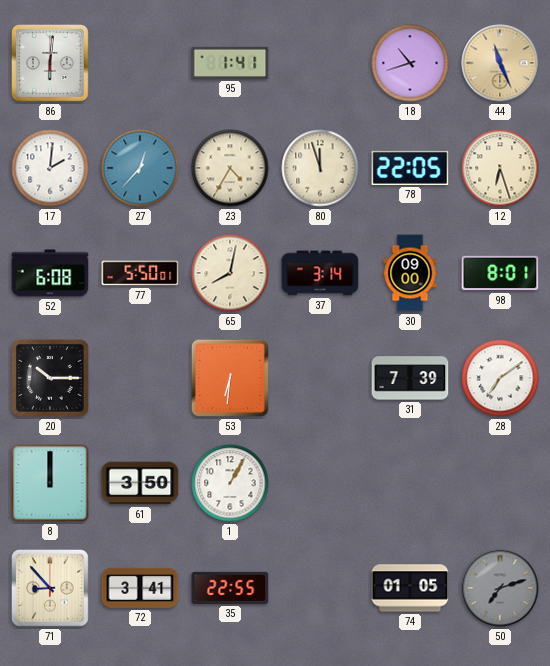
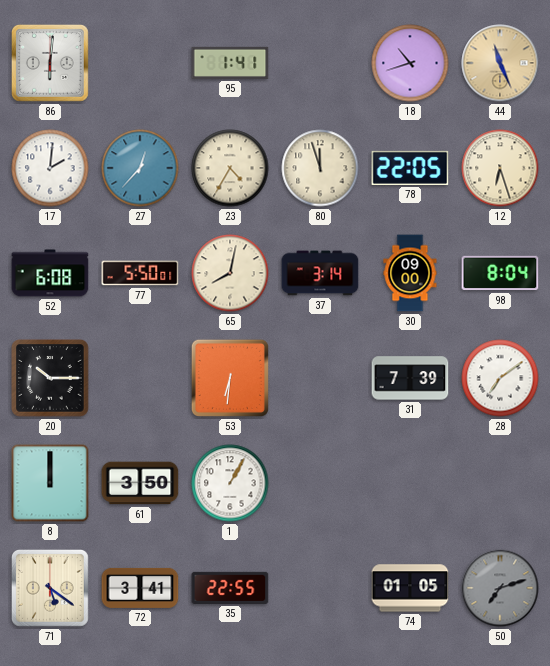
98: 8:01 -> 8:04
71: 8:53 -> 5:21
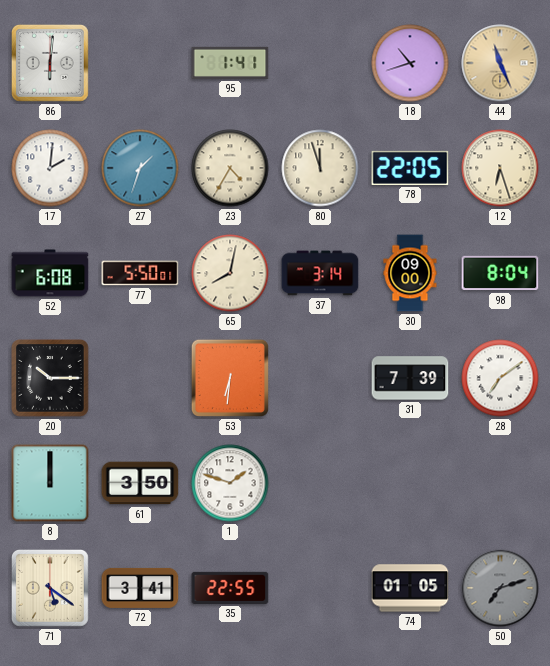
27: 12:37 -> 1:33
1: 1:05 -> 1:48
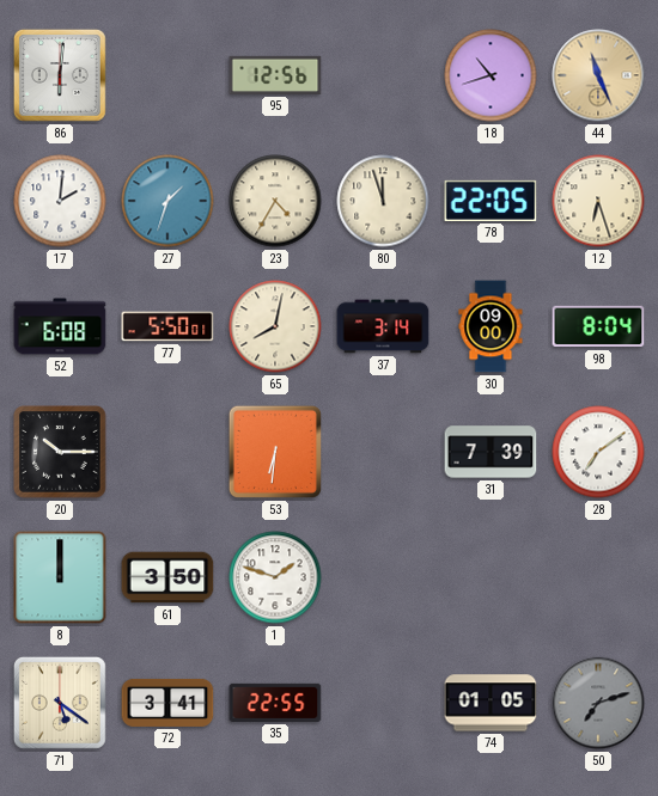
95: 1:41 -> 12:56
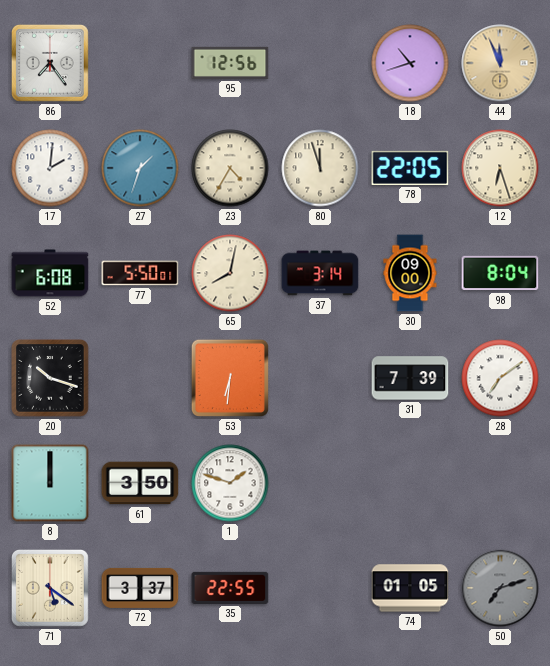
86: 6:01 -> 7:24
44: 11:26 -> 11:56
20: 10:15 -> 10:18
72: 3:41 -> 3:37
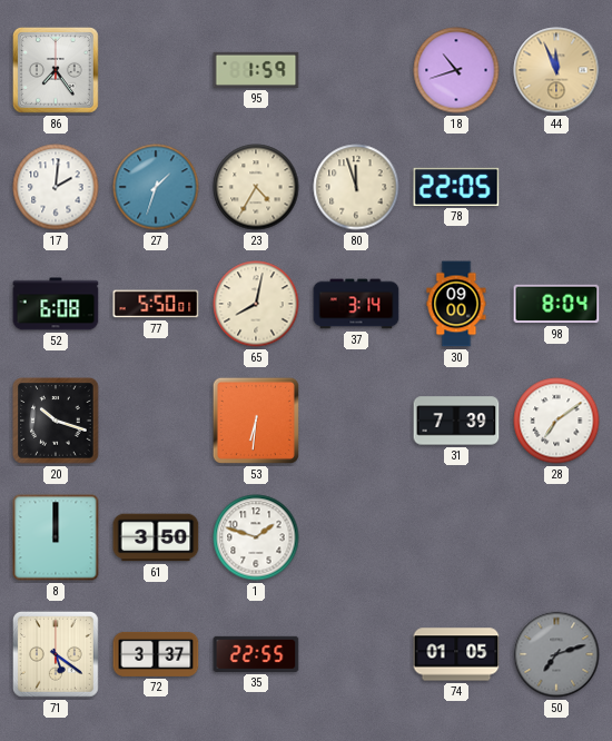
95: 12:56 -> 1:59
12: 6:27 -> none
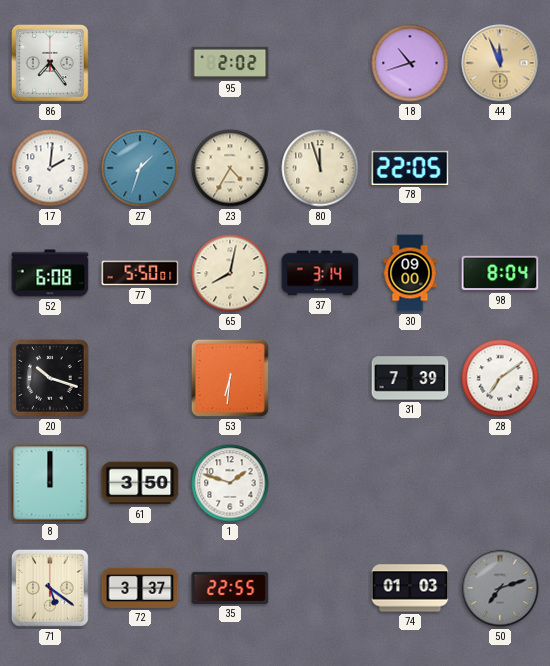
95: 1:59 -> 2:02
74: 01:05 -> 01:03
